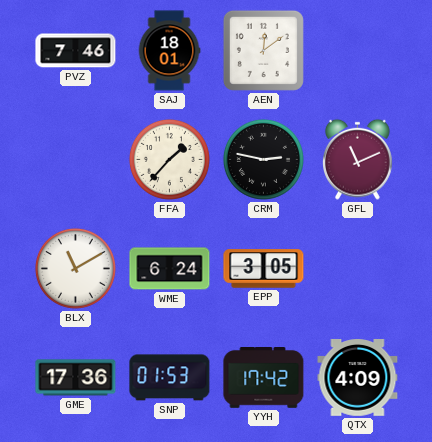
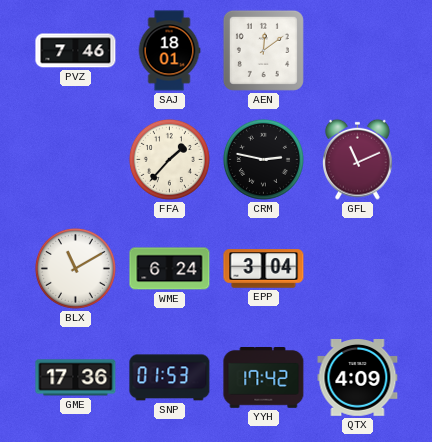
EPP: 3:05 -> 3:04
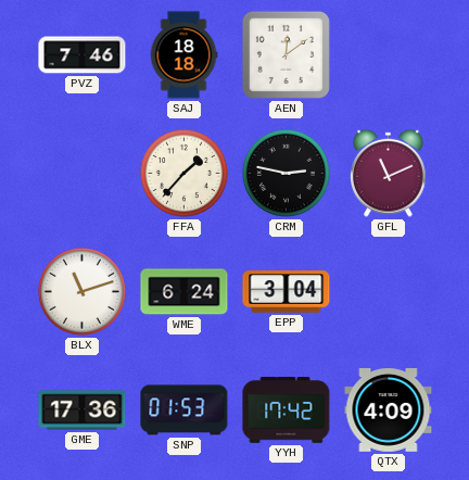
SAJ: 18:01 -> 18:18
BLX: 11:10 -> 11:12
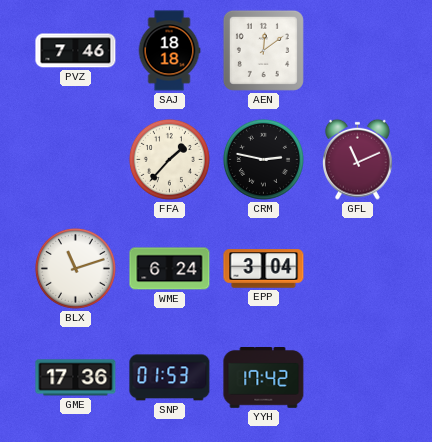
QTX: 4:09 -> none
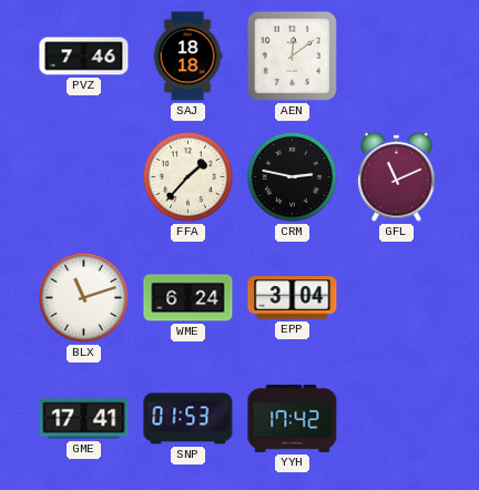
GME: 17:36 -> 17:41
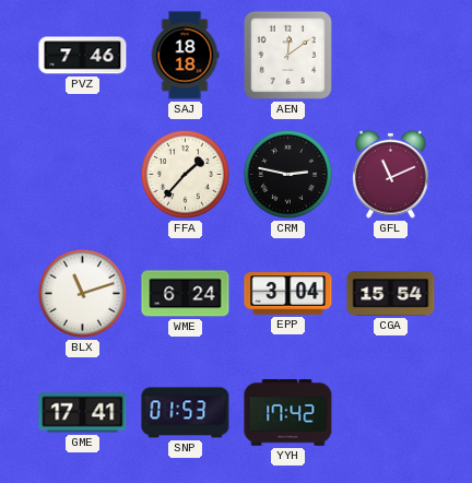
CGA: none -> 15:54
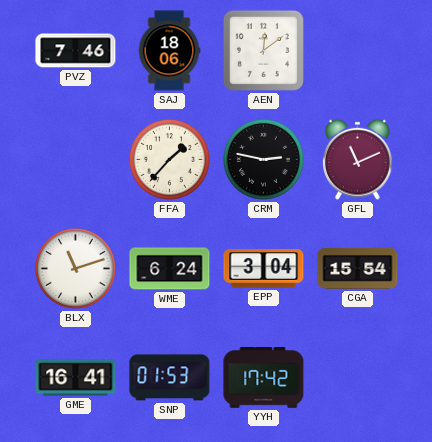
SAJ: 18:18 -> 18:06
GME: 17:41 -> 16:41
